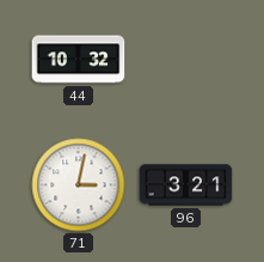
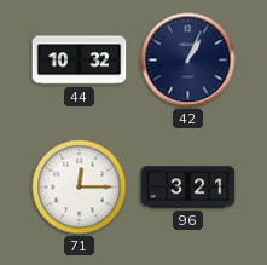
42: none -> 1:04
71: 3:02 -> 12:15
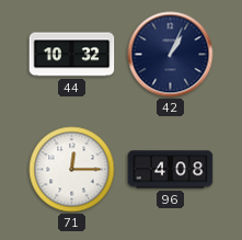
96: 3:21 -> 4:08
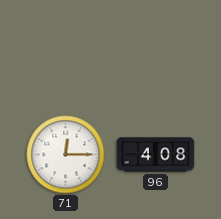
44: 10:32 -> none
42: 1:04 -> none
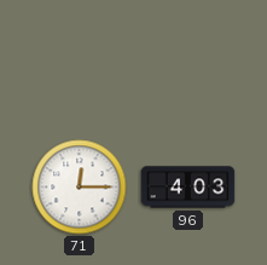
96: 4:08 -> 4:03
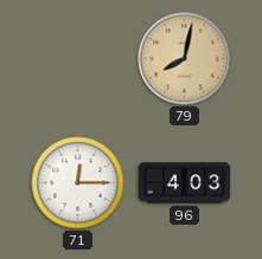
79: none -> 8:02
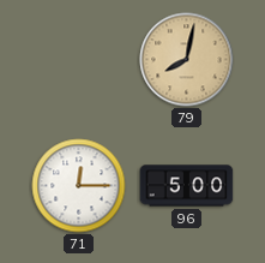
96: 4:03 -> 5:00
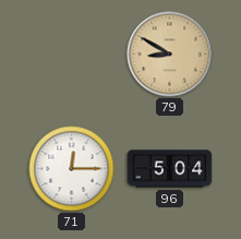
79: 8:02 -> 8:50
96: 5:00 -> 5:04
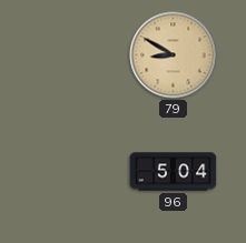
71: 12:15 -> none
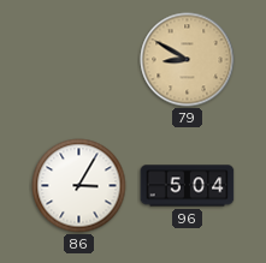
86: none -> 3:05
